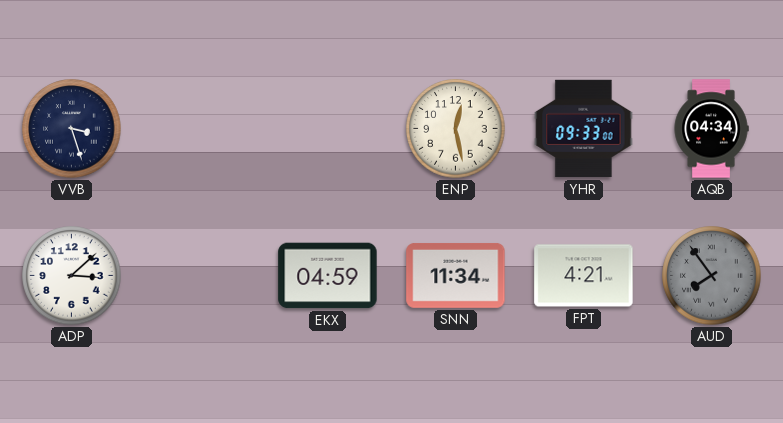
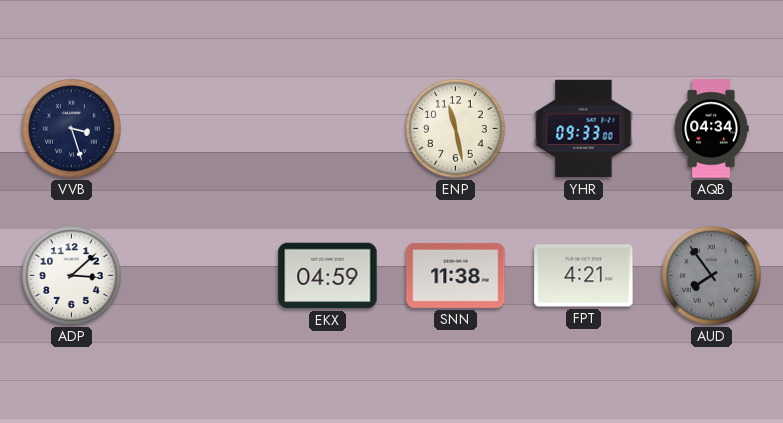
ENP: 12:28 -> 11:28
SNN: 11:34 -> 11:38
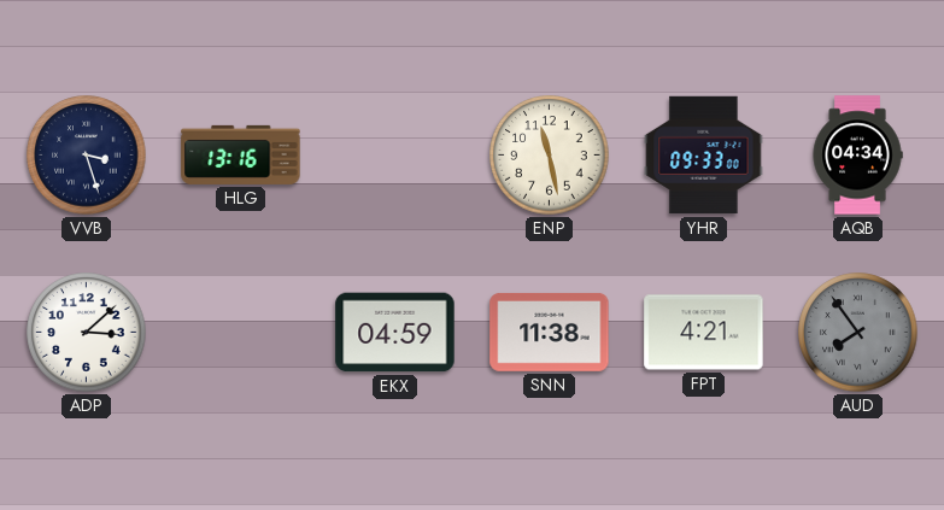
HLG: none -> 13:16
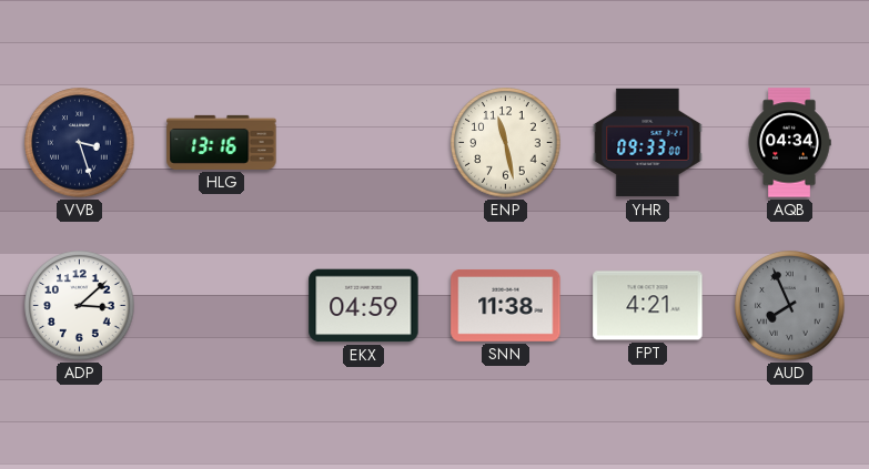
AUD: 7:54 -> 7:56
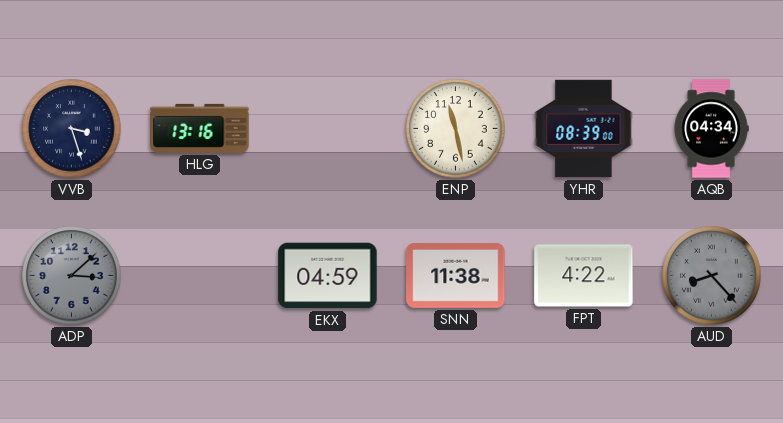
YHR: 09:33 -> 08:39
ADP dial: white -> grey
FPT: 4:21 -> 4:22
AUD: 7:56 -> 8:23
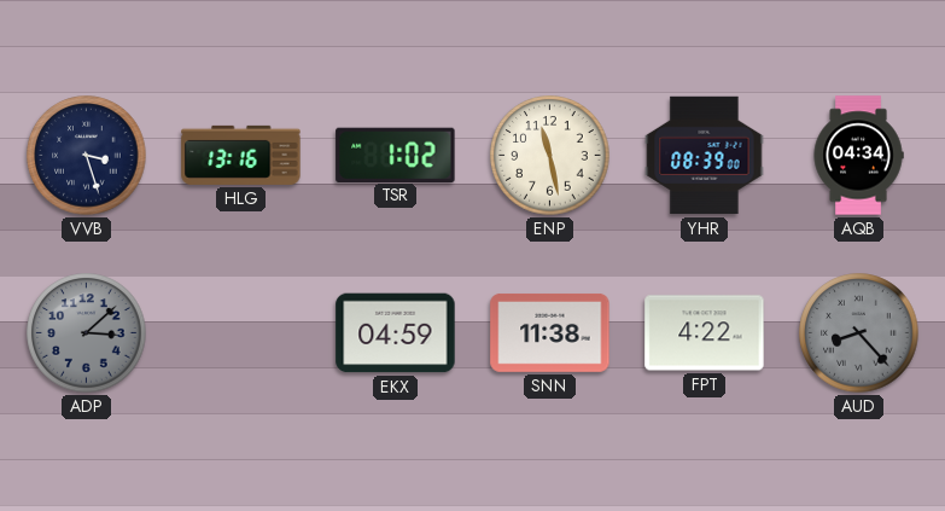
TSR: none -> 1:02
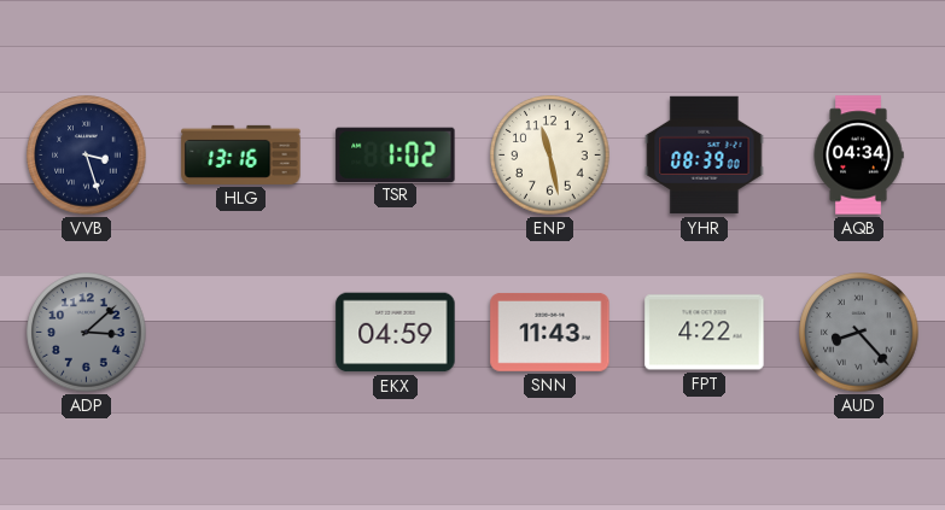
SNN: 11:38 -> 11:43
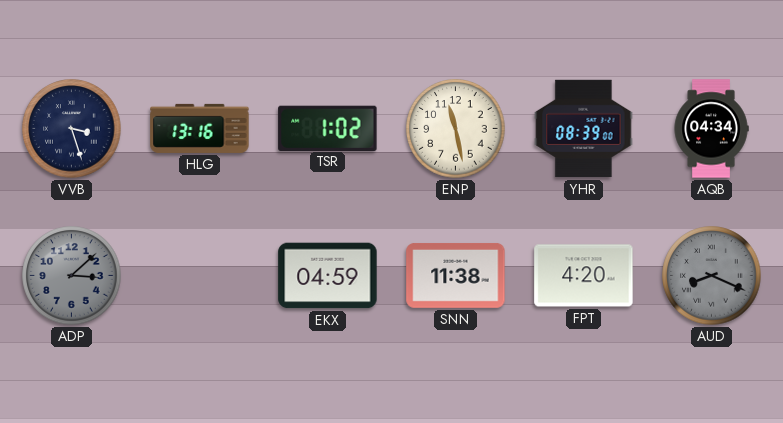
SNN: 11:43 -> 11:38
FPT: 4:22 -> 4:20
AUD: 8:23 -> 8:19
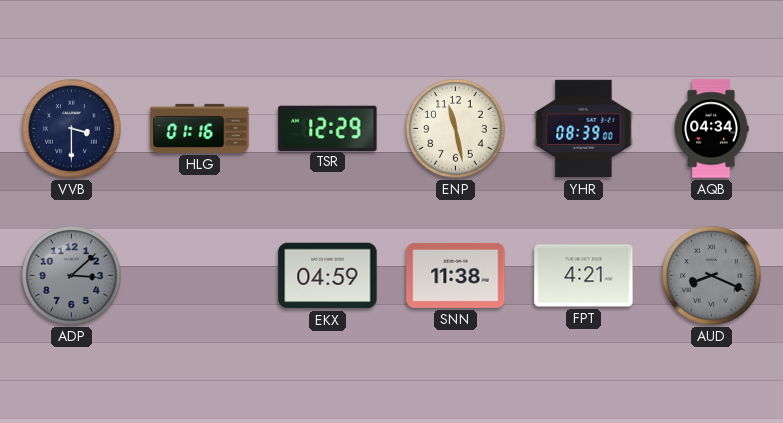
VVB: 3:27 -> 3:30
HLG: 13:16 -> 01:16
TSR: 1:02 -> 12:29
FPT: 4:20 -> 4:21
